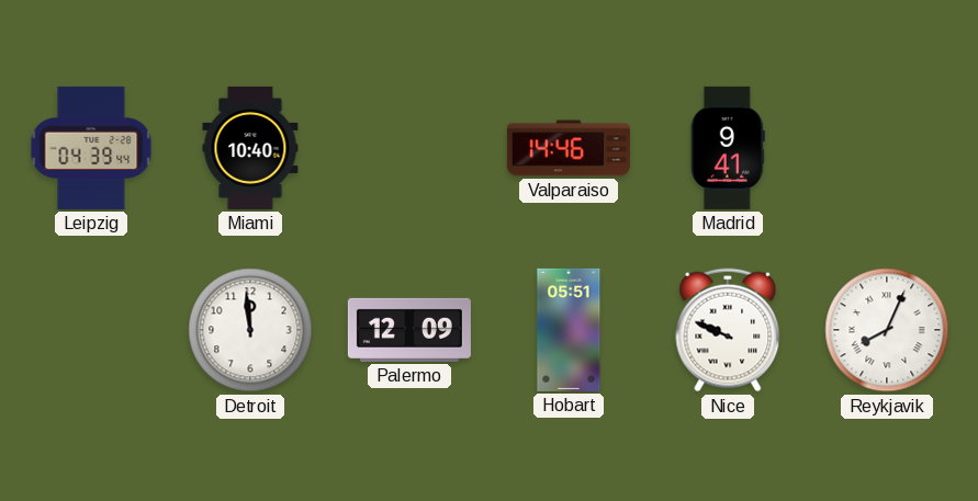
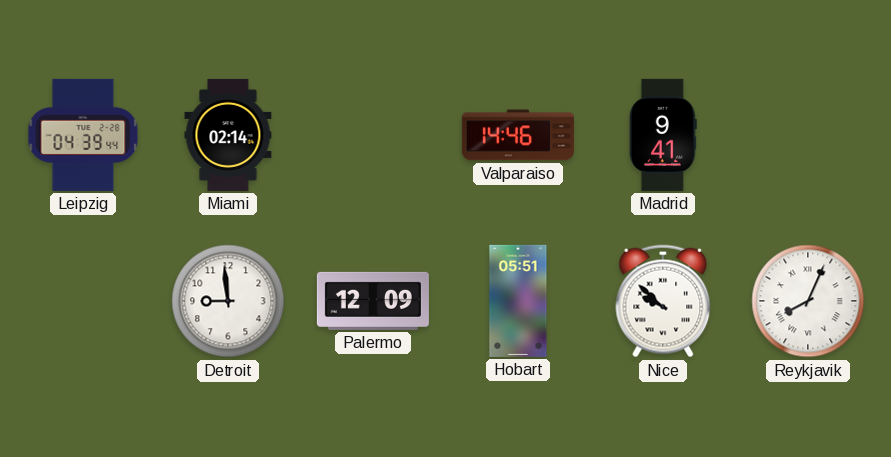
Miami: 10:40 -> 02:14
Detroit: 11:59 -> 8:59
Nice: 9:49 -> 9:52
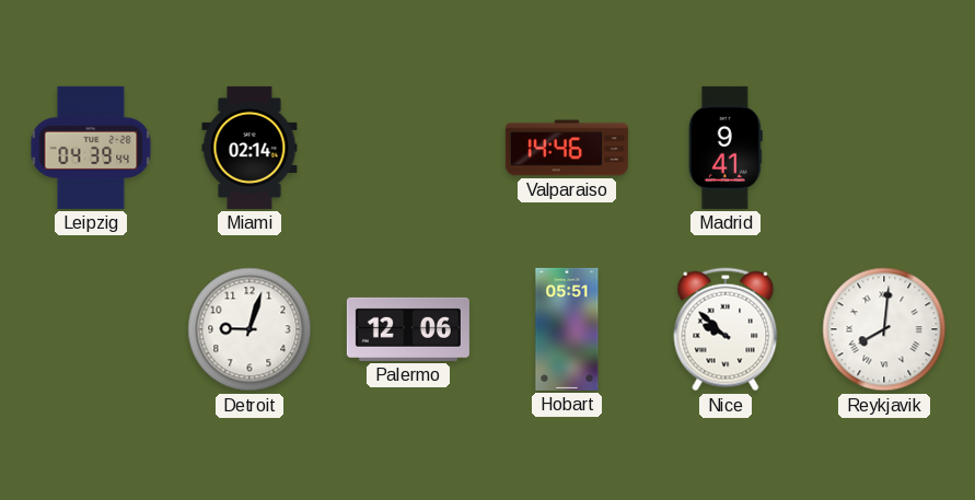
Detroit: 8:59 -> 9:03
Palermo: 12:09 -> 12:06
Reykjavik: 8:04 -> 8:01
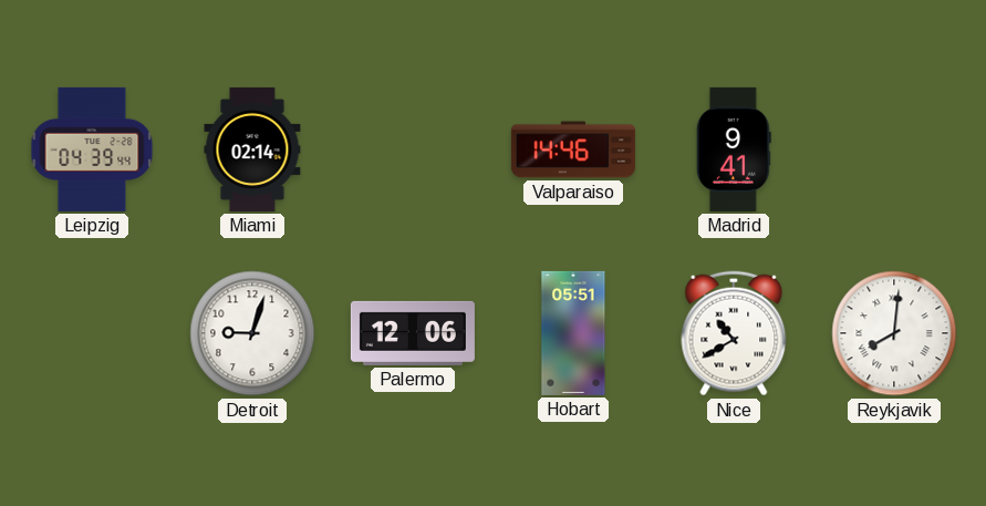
Nice: 9:52 -> 10:40
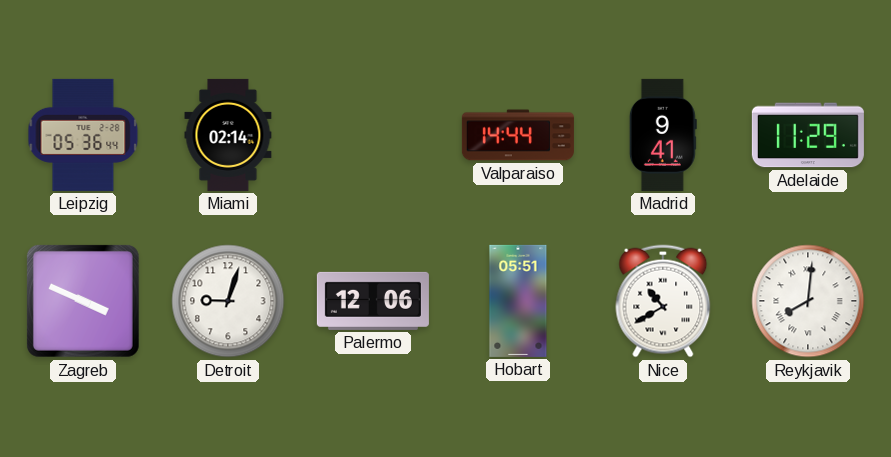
Leipzig: 04:39 -> 05:36
Valparaiso: 14:46 -> 14:44
Adelaide: none -> 11:29
Zagreb: none -> 3:49
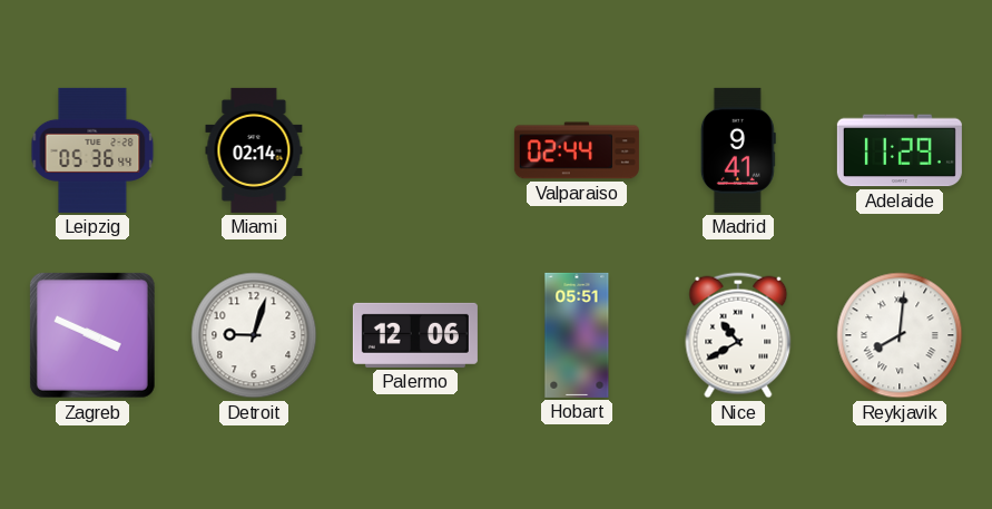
Valparaiso: 14:44 -> 02:44
